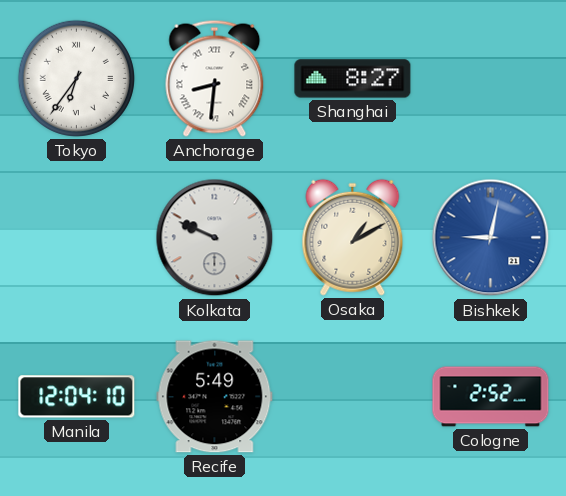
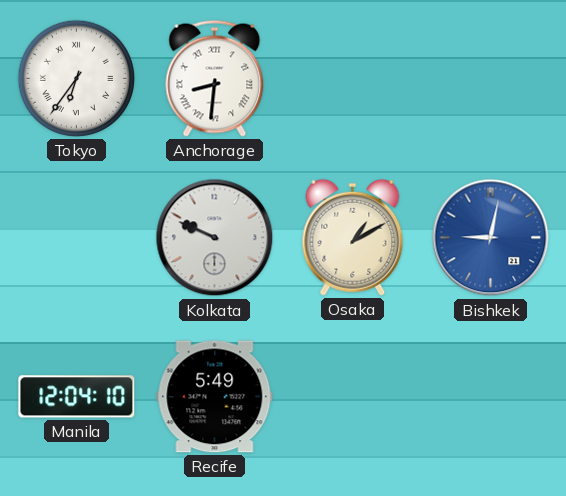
Shanghai: 8:27 -> none
Cologne: 2:52 -> none
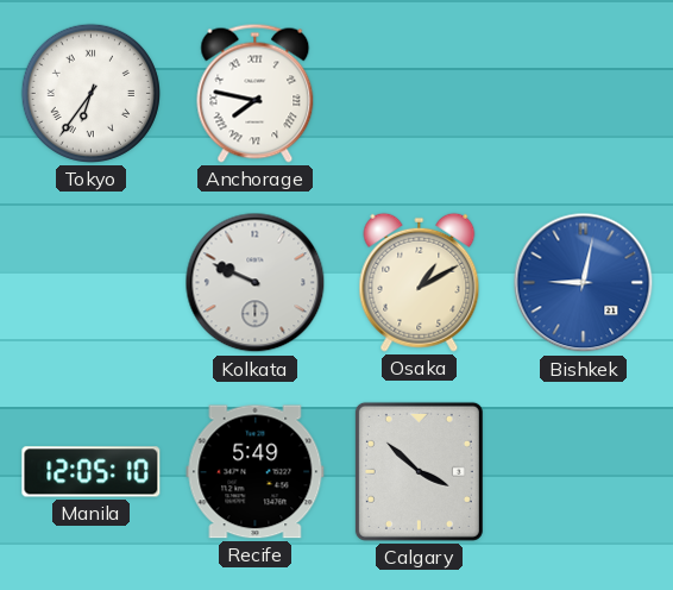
Anchorage: 8:31 -> 7:47
Manila: 12:04 -> 12:05
Calgary: none -> 3:52
